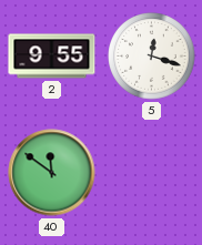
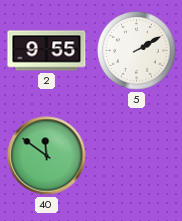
5: 12:18 -> 2:10
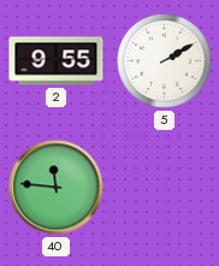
40: 11:51 -> 11:46
